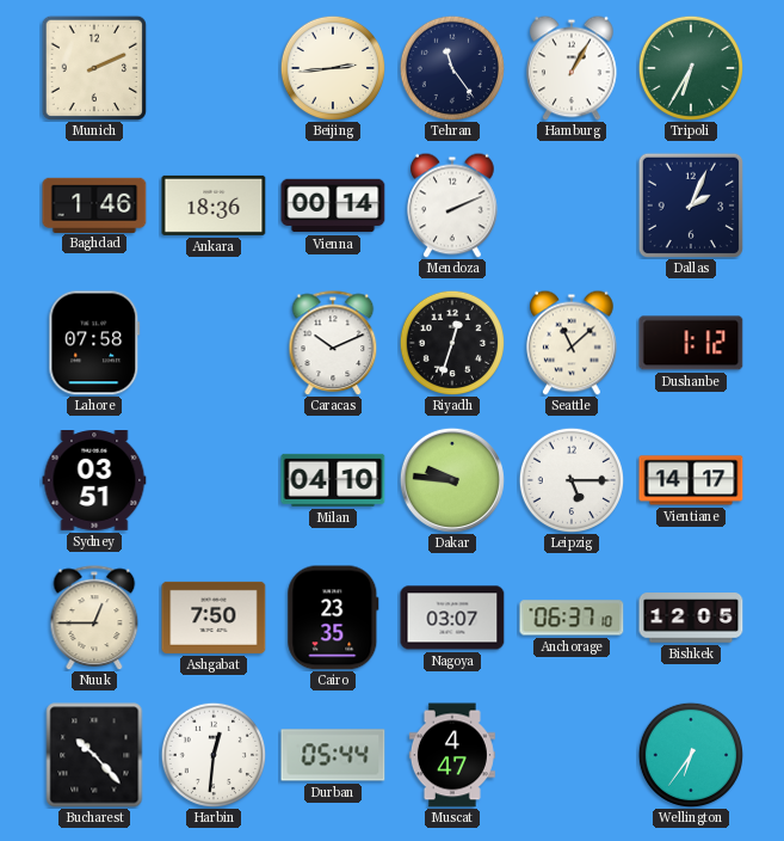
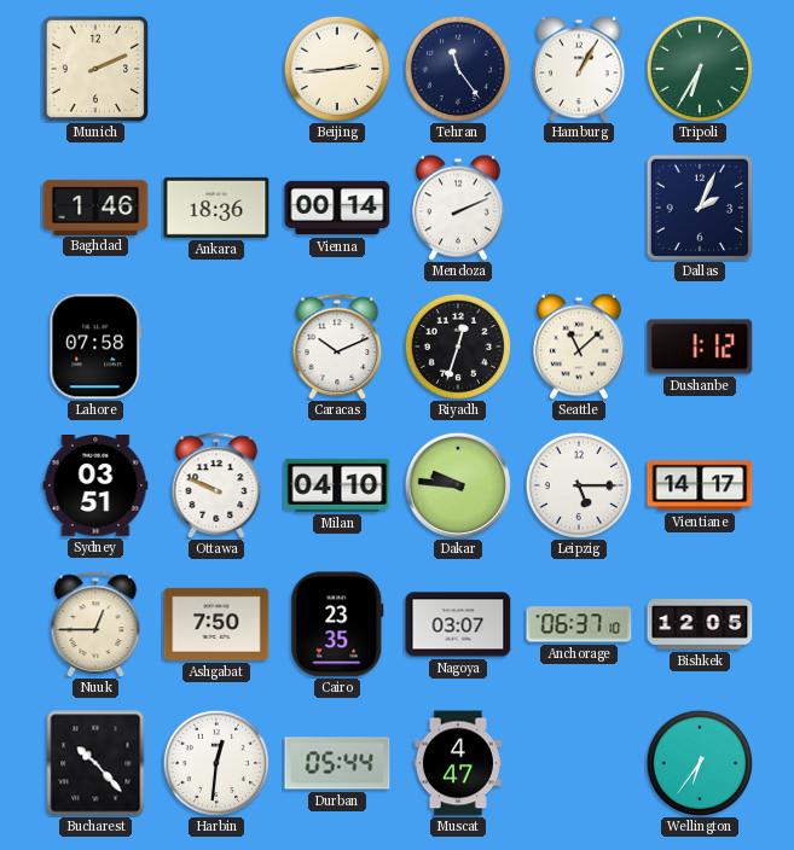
Ottawa: none -> 9:49
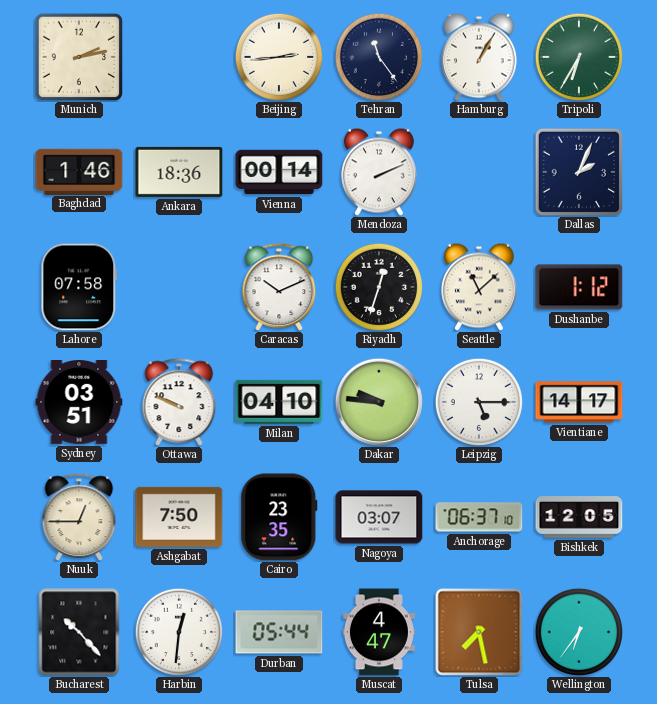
Munich: 2:11 -> 2:13
Tulsa: none -> 7:28
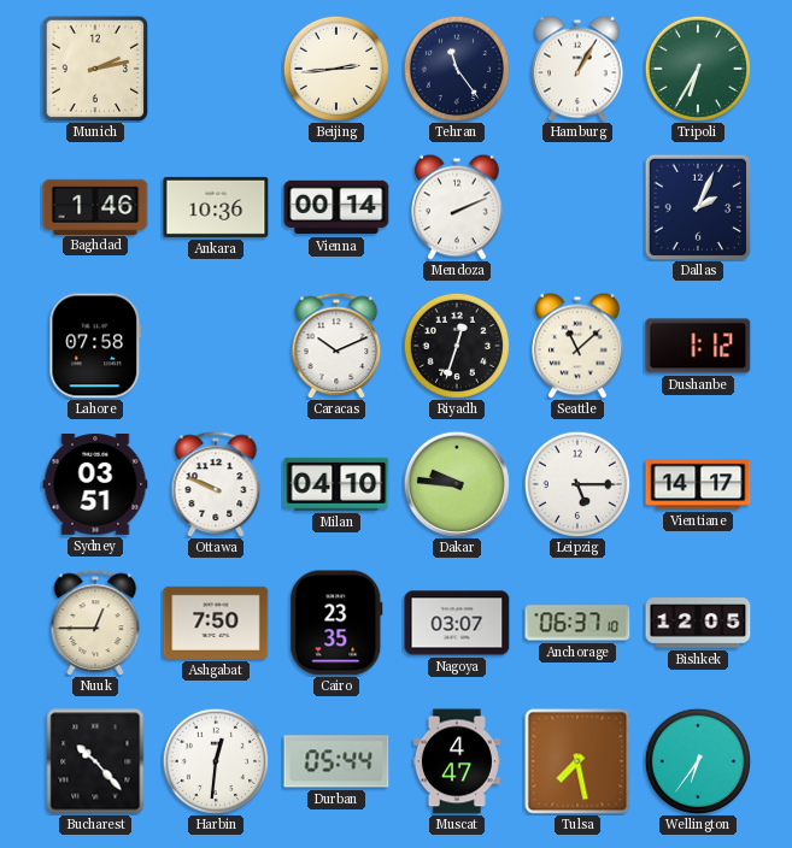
Ankara: 18:36 -> 10:36
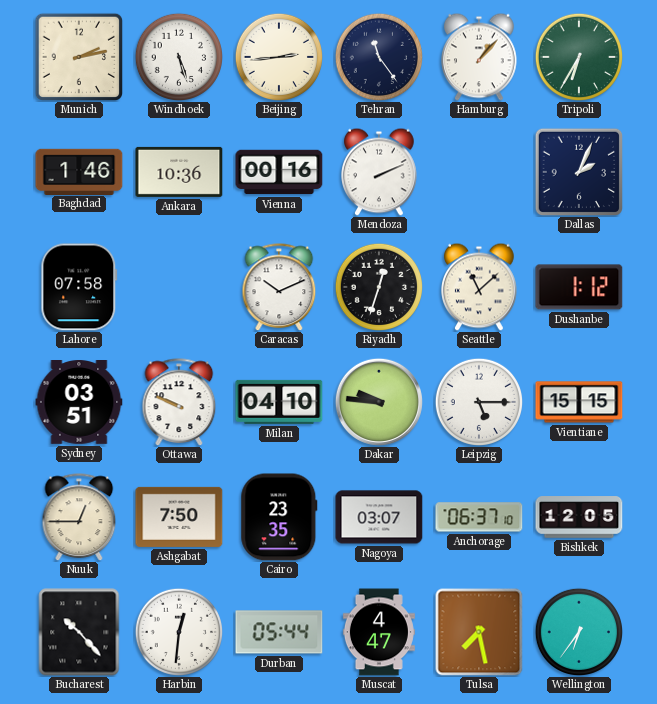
Windhoek: none -> 5:27
Hamburg: 1:05 -> 1:07
Vienna: 00:14 -> 00:16
Vientiane: 14:17 -> 15:15
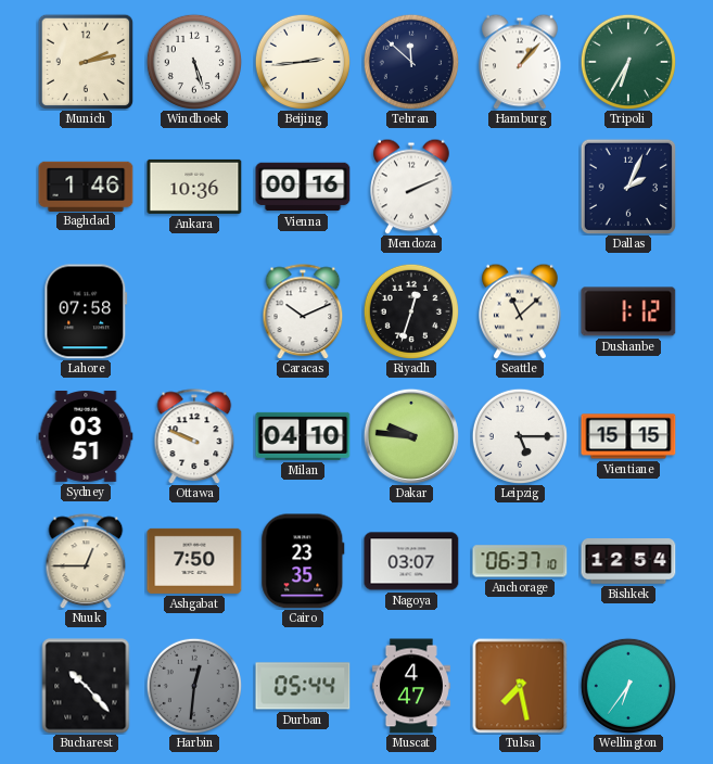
Tehran: 11:24 -> 11:52
Bishkek: 12:05 -> 12:54
Harbin dial: white -> grey
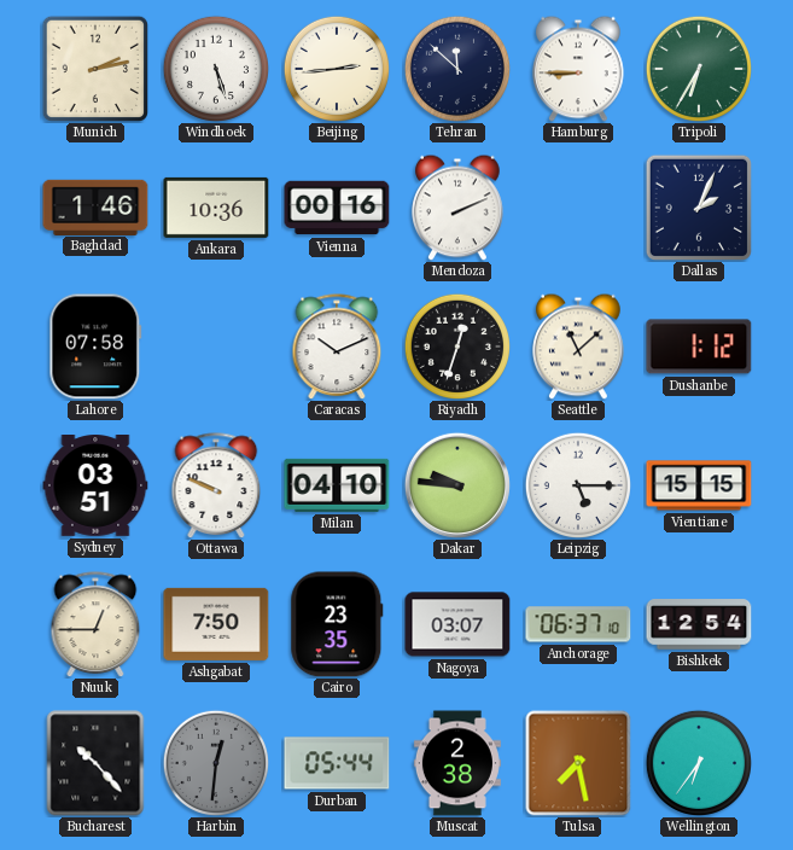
Hamburg: 1:07 -> 8:45
Muscat: 4:47 -> 2:38
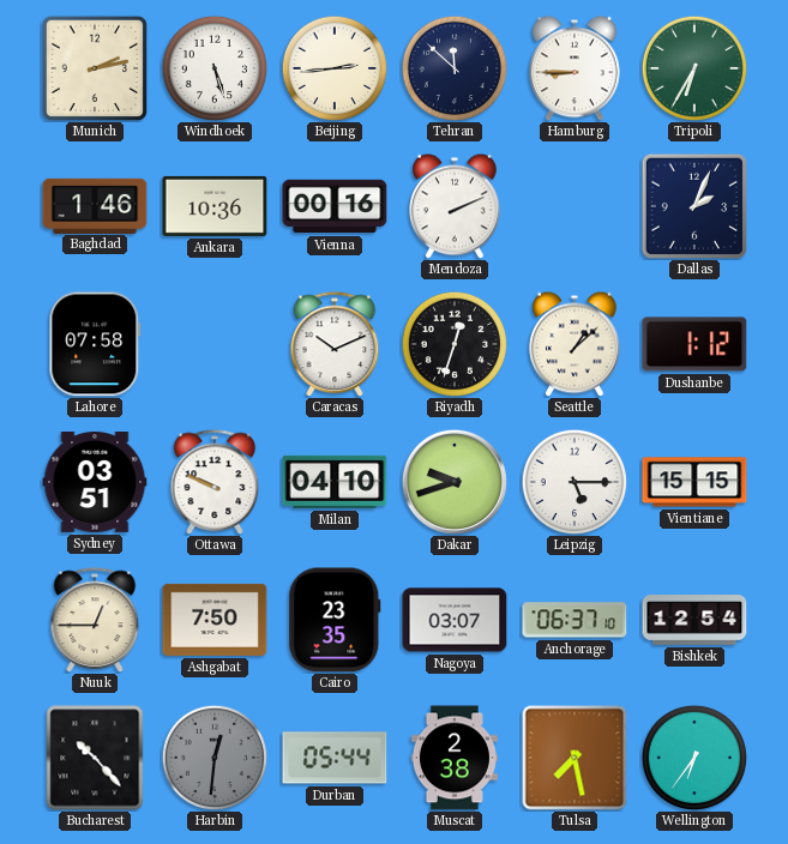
Seattle: 11:08 -> 1:08
Dakar: 9:46 -> 9:42
